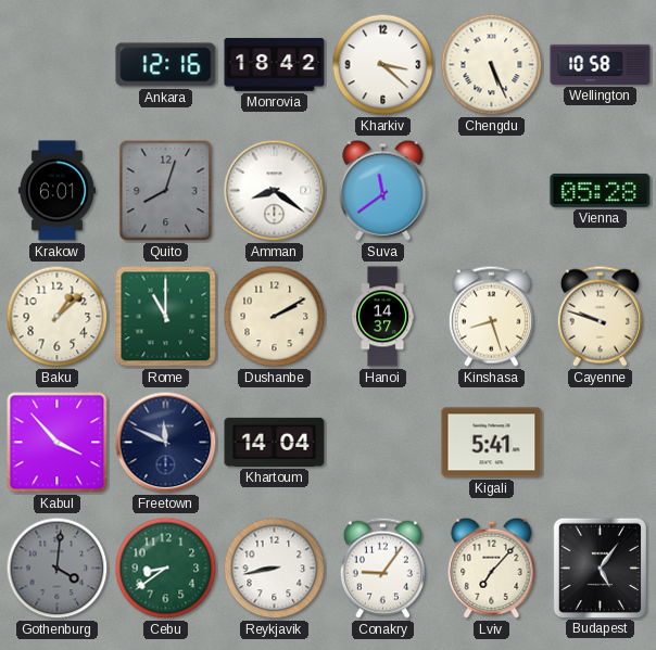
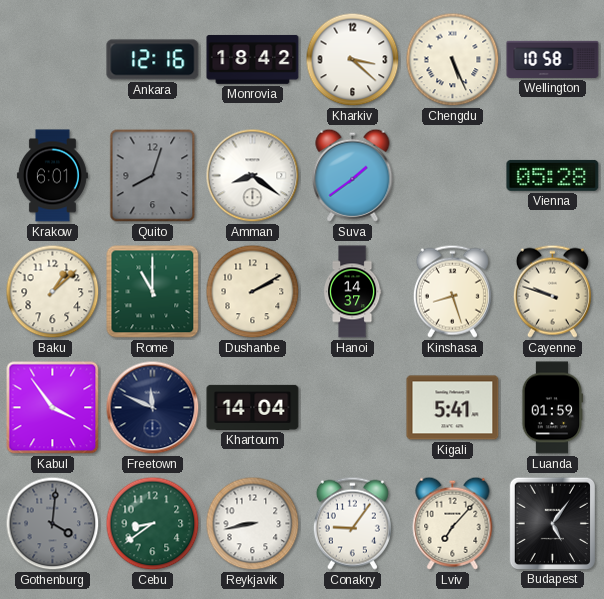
Suva: 11:39 -> 1:39
Kabul: 3:53 -> 3:54
Luanda: none -> 01:59
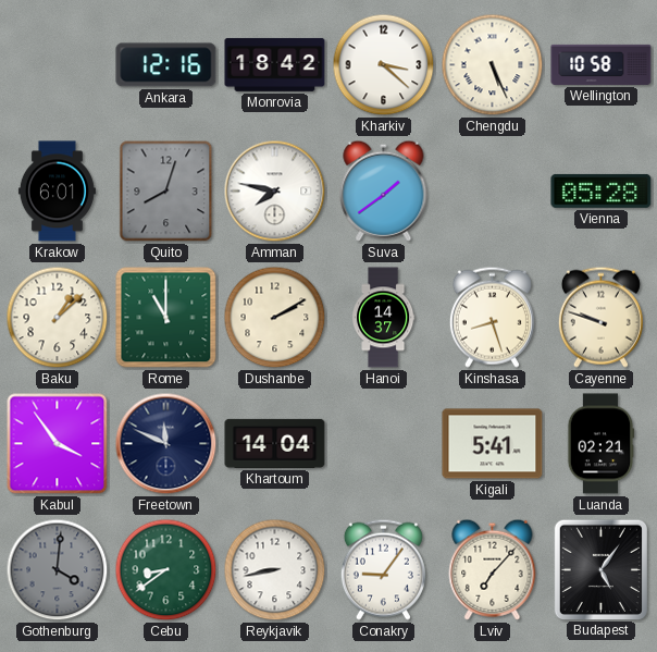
Amman: 8:21 -> 7:47
Luanda: 01:59 -> 02:21
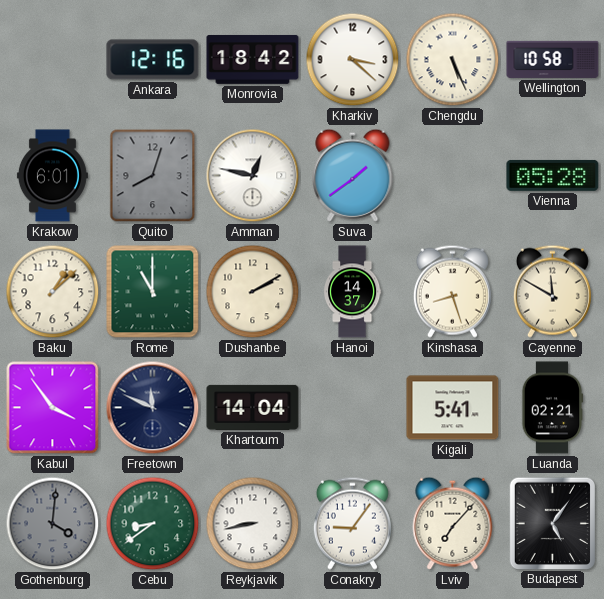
Amman: 7:47 -> 12:47
Cayenne: 9:48 -> 11:50
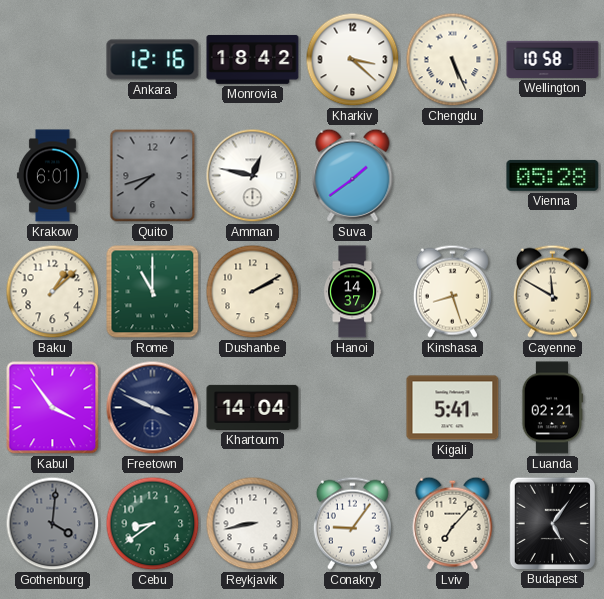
Quito: 8:03 -> 7:42
Freetown: 11:49 -> 3:49
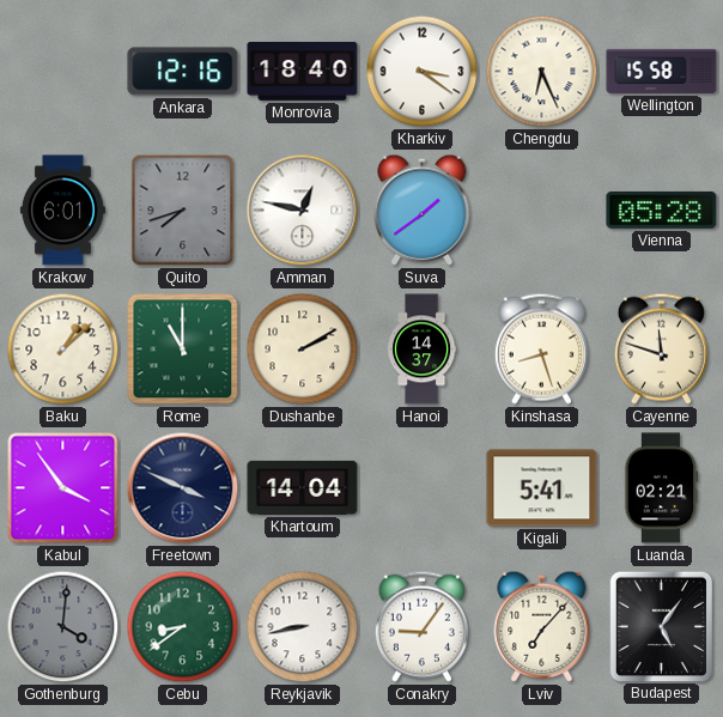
Monrovia: 18:42 -> 18:40
Kharkiv: 3:22 -> 3:21
Chengdu: 5:26 -> 6:26
Wellington: 10:58 -> 15:58
Cayenne: 11:50 -> 11:48
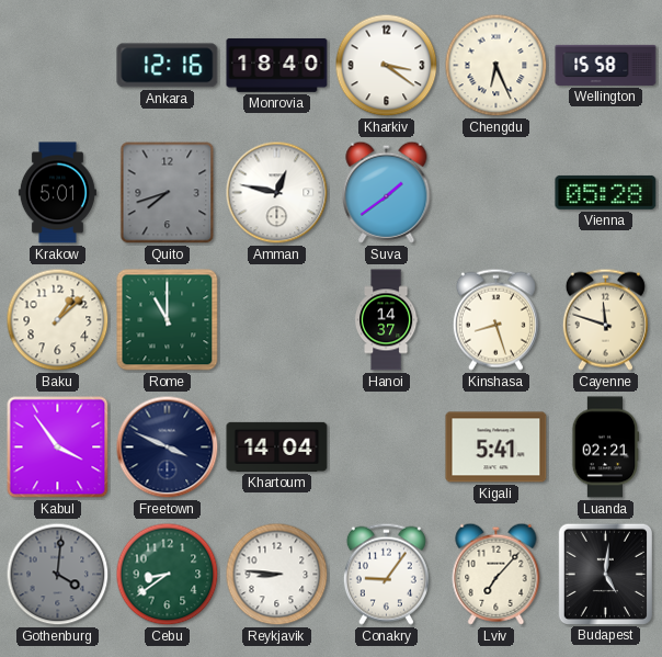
Krakow: 6:01 -> 5:01
Dushanbe: 2:10 -> none
Reykjavik: 8:43 -> 8:46
Budapest: 5:06 -> 5:01
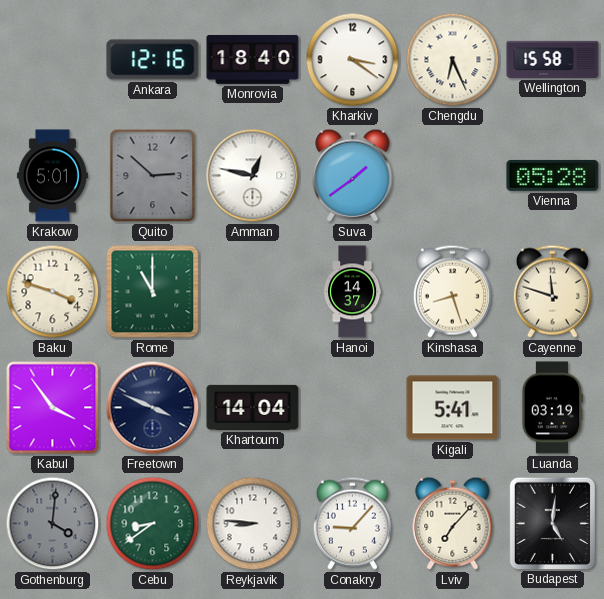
Quito: 7:42 -> 2:52
Baku: 1:08 -> 3:48
Luanda: 02:21 -> 03:19
Conakry: 9:06 -> 9:07
